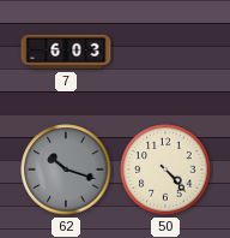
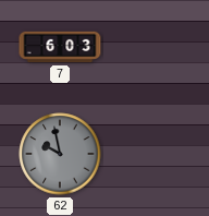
62: 10:18 -> 9:58
50: 4:23 -> none
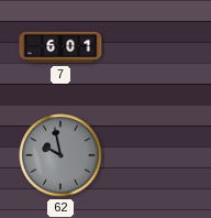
7: 6:03 -> 6:01
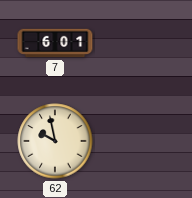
62 dial: grey -> cream
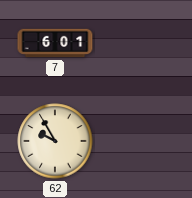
62: 9:58 -> 9:55
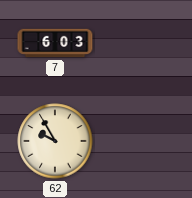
7: 6:01 -> 6:03
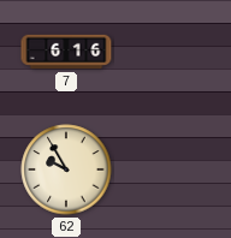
7: 6:03 -> 6:16
